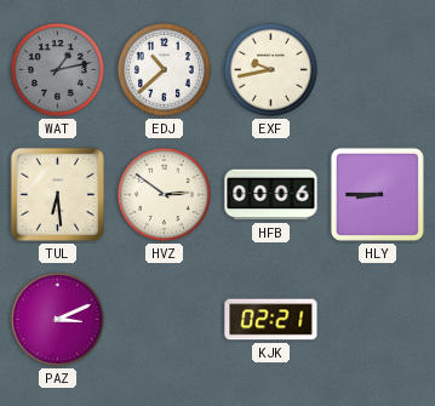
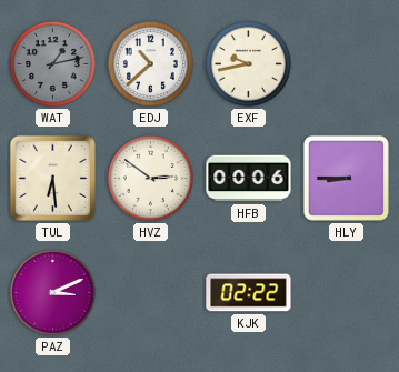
KJK: 02:21 -> 02:22
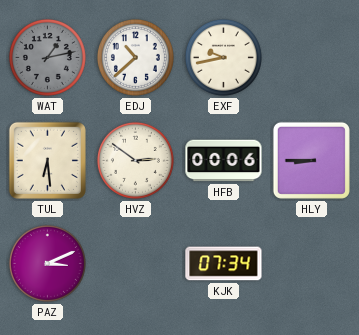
KJK: 02:22 -> 07:34
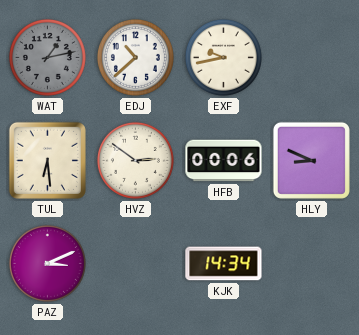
HLY: 8:45 -> 8:49
KJK: 07:34 -> 14:34
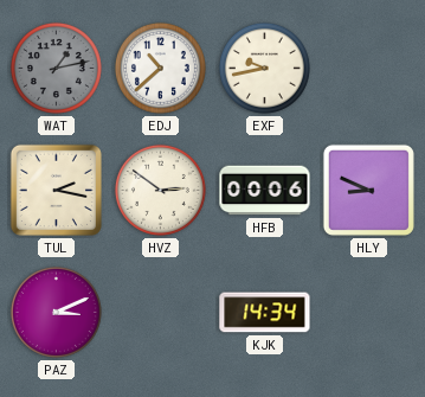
TUL: 6:29 -> 2:17
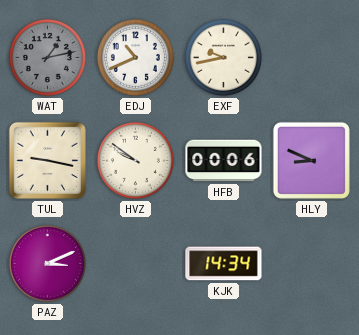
EDJ: 10:38 -> 10:41
TUL: 2:17 -> 9:17
HVZ: 2:51 -> 9:51
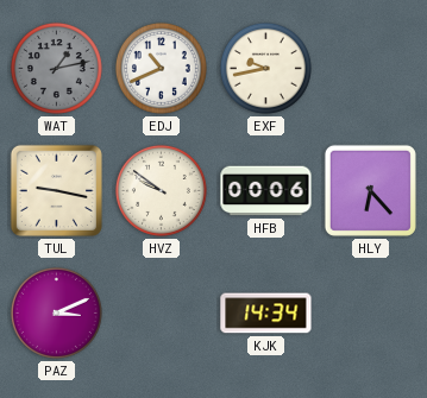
HLY: 8:49 -> 6:23
